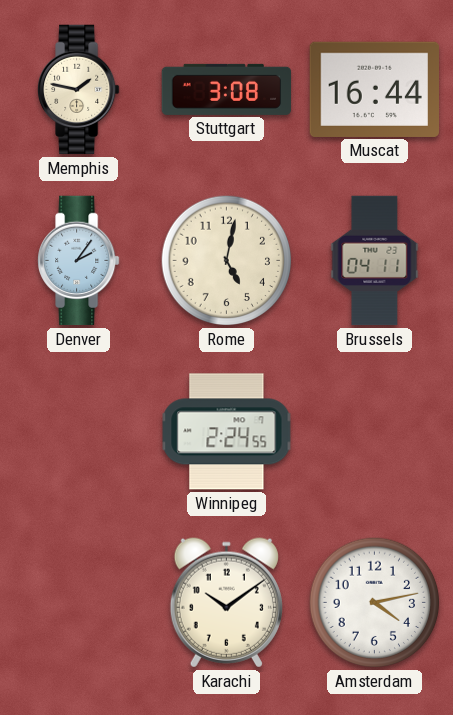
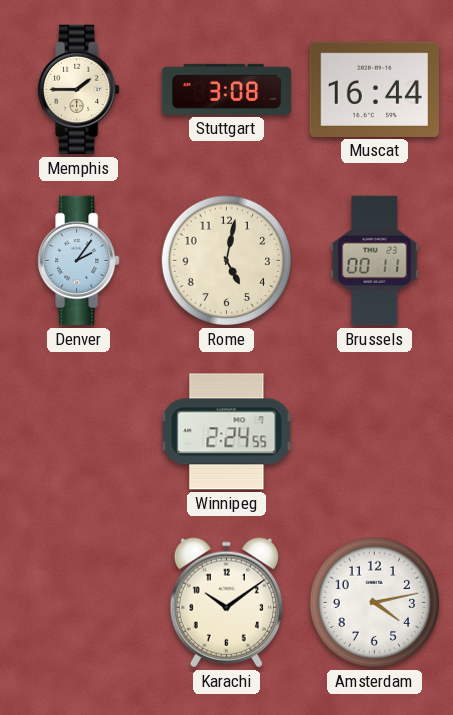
Memphis: 1:47 -> 1:45
Brussels: 04:11 -> 00:11
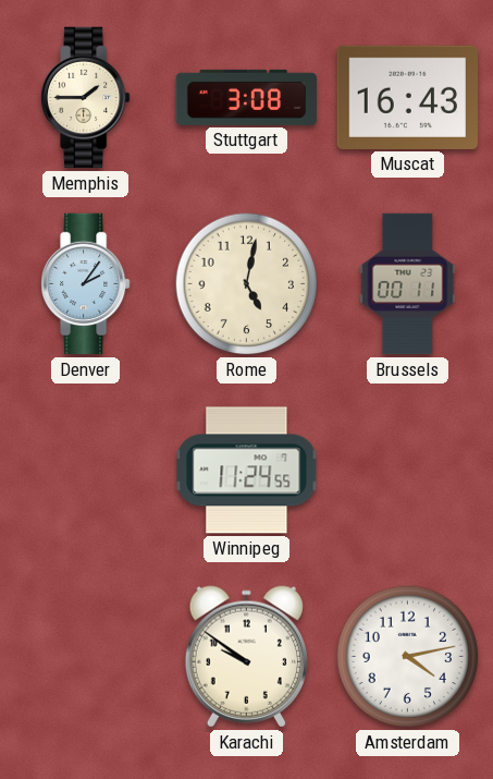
Muscat: 16:44 -> 16:43
Winnipeg: 2:24 -> 11:24
Karachi: 10:09 -> 9:51
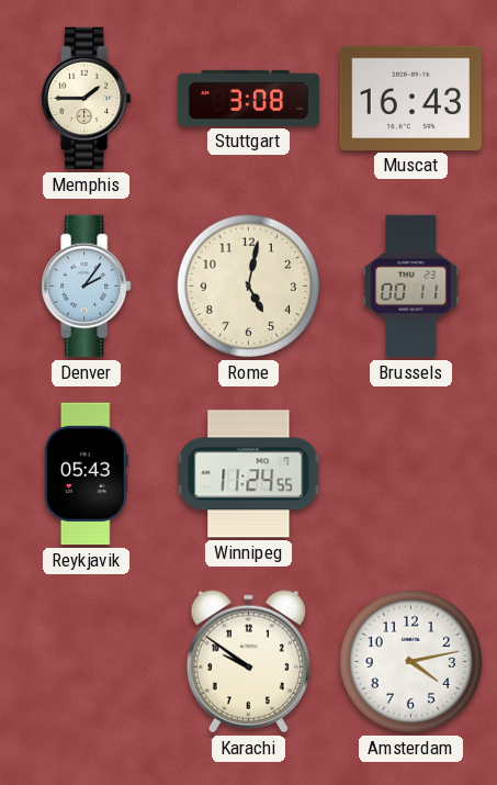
Reykjavik: none -> 05:43
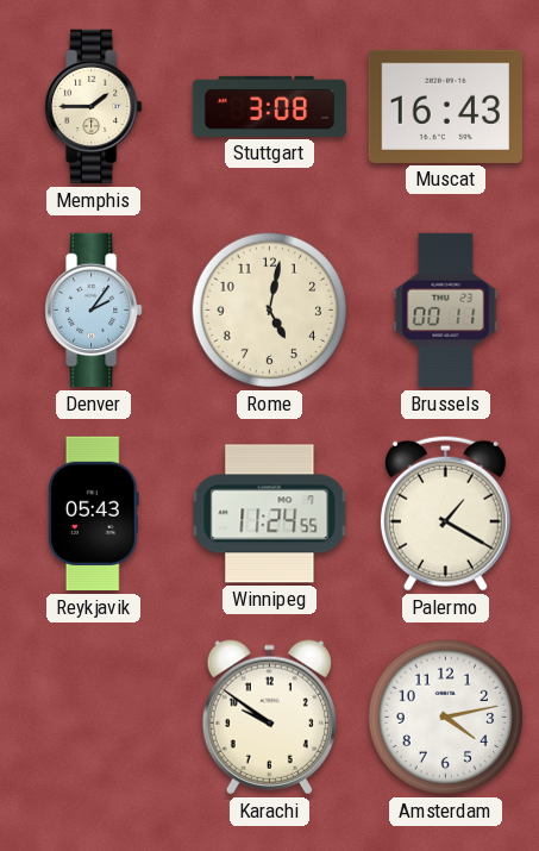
Palermo: none -> 1:20
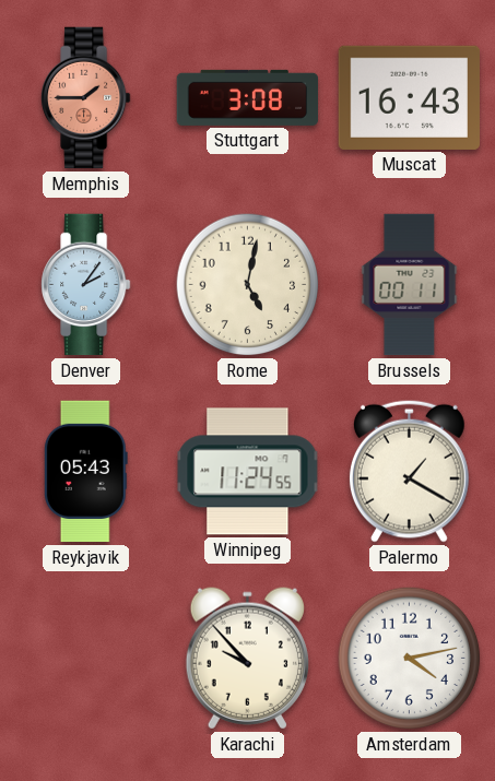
Memphis dial: cream -> salmon
Karachi: 9:51 -> 9:53
